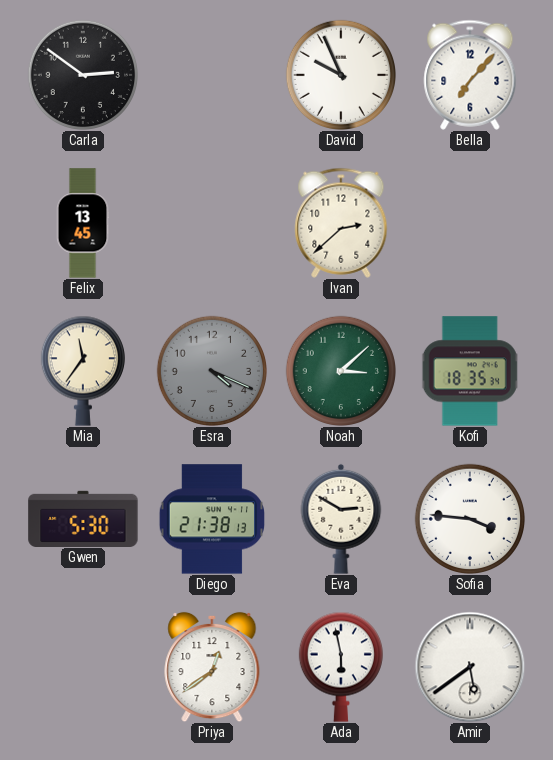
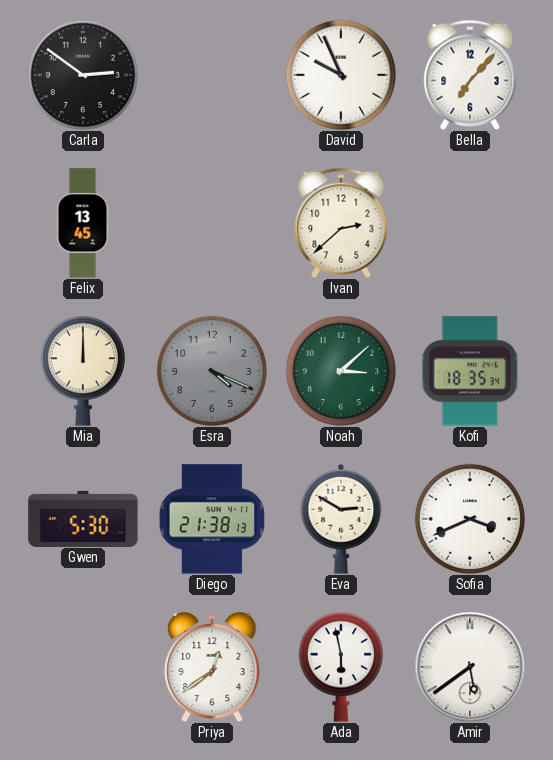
Mia: 11:36 -> 12:00
Sofia: 3:46 -> 3:41
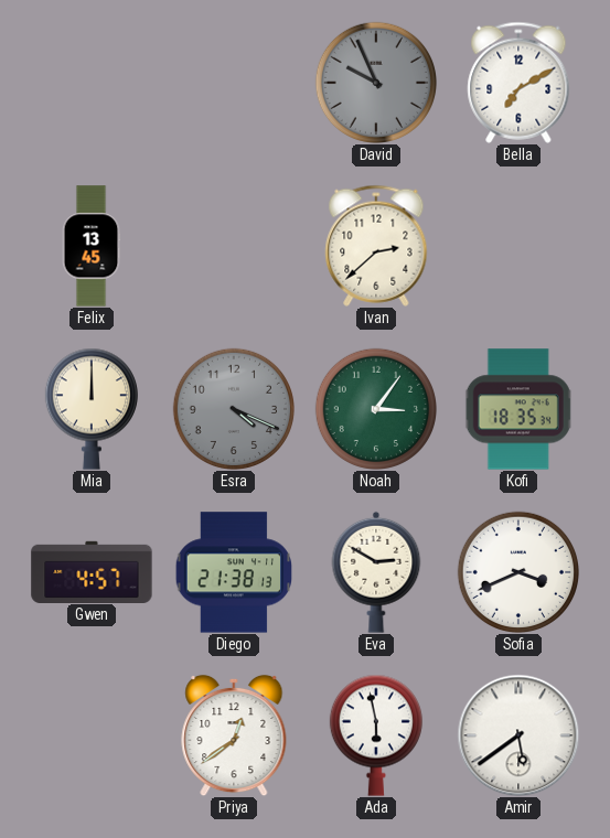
Carla: 2:51 -> none
David dial: white -> grey
Bella: 7:07 -> 7:10
Noah: 3:08 -> 3:06
Gwen: 5:30 -> 4:57
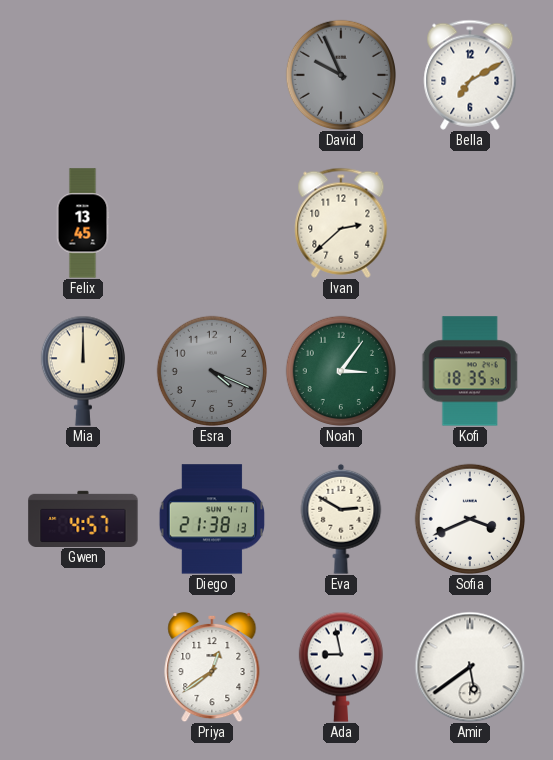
Ada: 5:58 -> 8:58
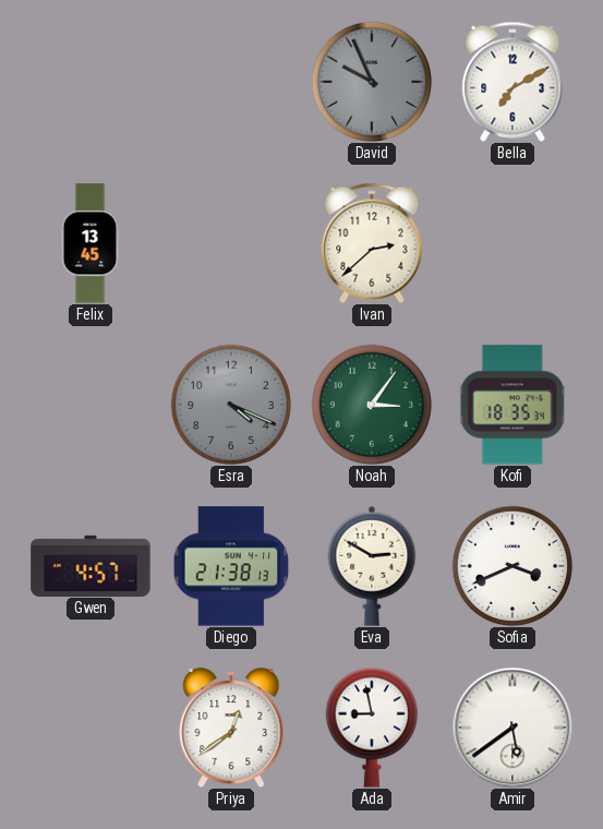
Mia: 12:00 -> none
